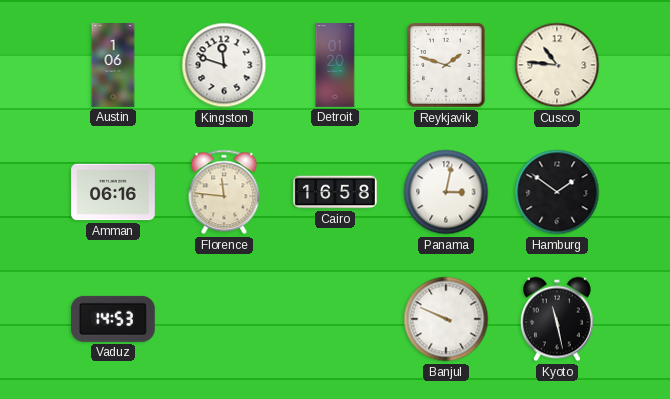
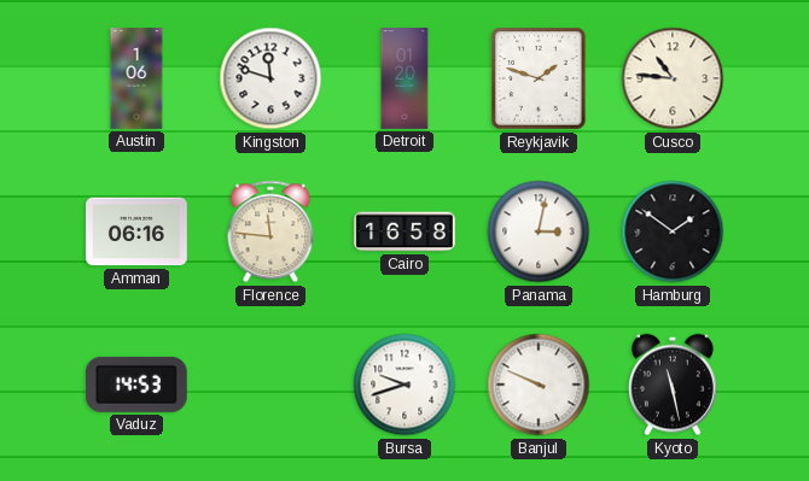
Bursa: none -> 9:42
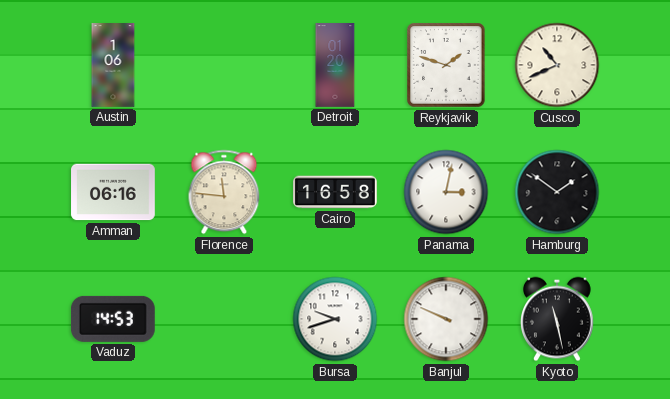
Kingston: 11:48 -> none
Cusco: 10:46 -> 10:41
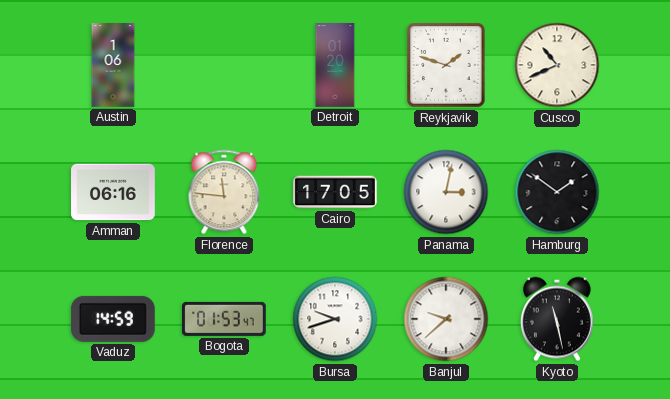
Cairo: 16:58 -> 17:05
Vaduz: 14:53 -> 14:59
Bogota: none -> 01:53
Banjul: 9:49 -> 9:38
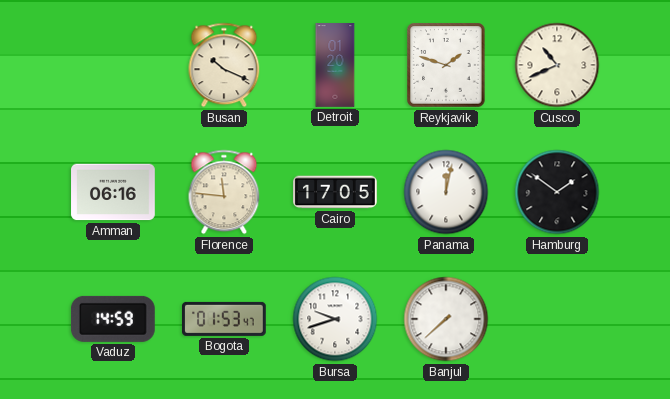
Austin: 1:06 -> none
Busan: none -> 10:19
Panama: 3:02 -> 12:02
Banjul: 9:38 -> 7:38
Kyoto: 11:28 -> none
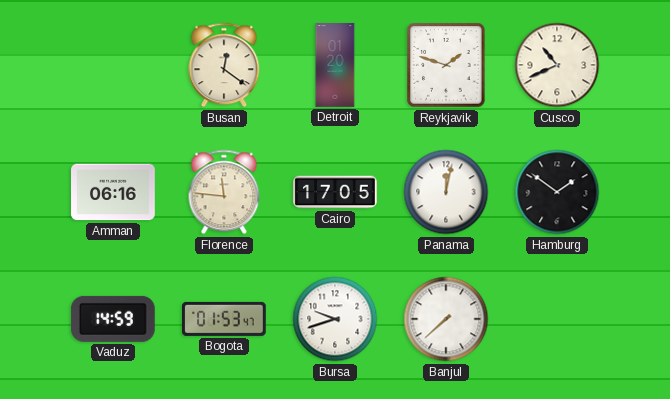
Busan: 10:19 -> 12:21
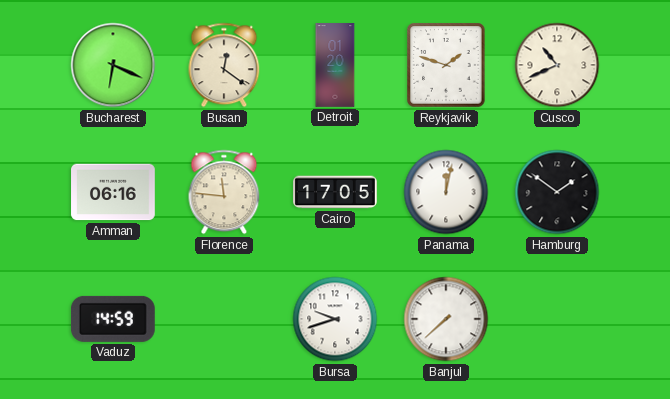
Bucharest: none -> 6:19
Bogota: 01:53 -> none
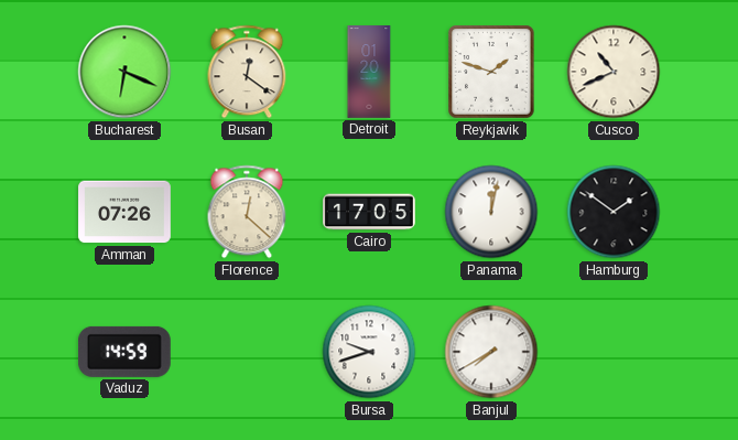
Amman: 06:16 -> 07:26
Florence: 11:46 -> 12:22
Banjul: 7:38 -> 7:40
